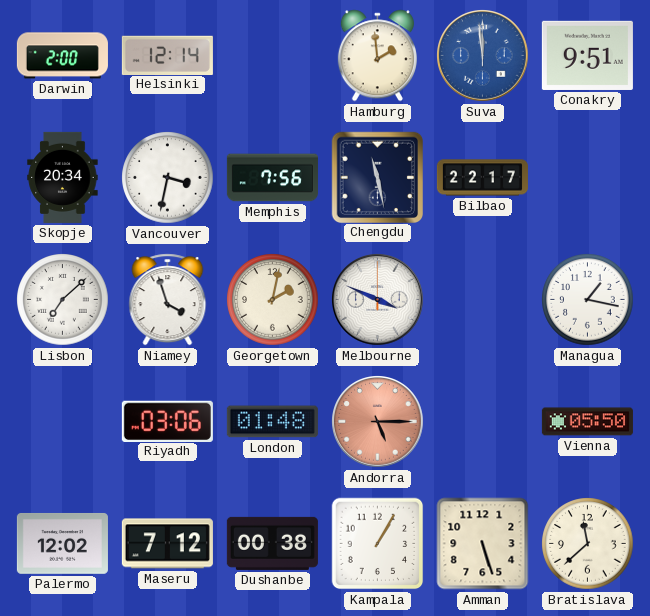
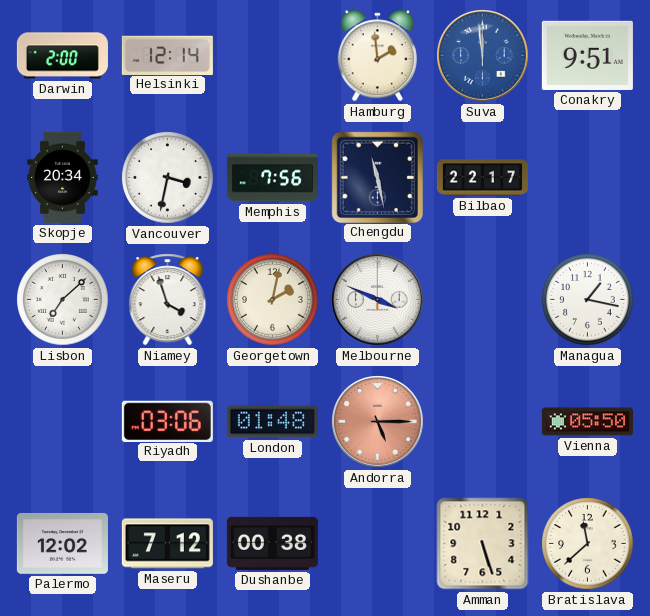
Kampala: 1:05 -> none
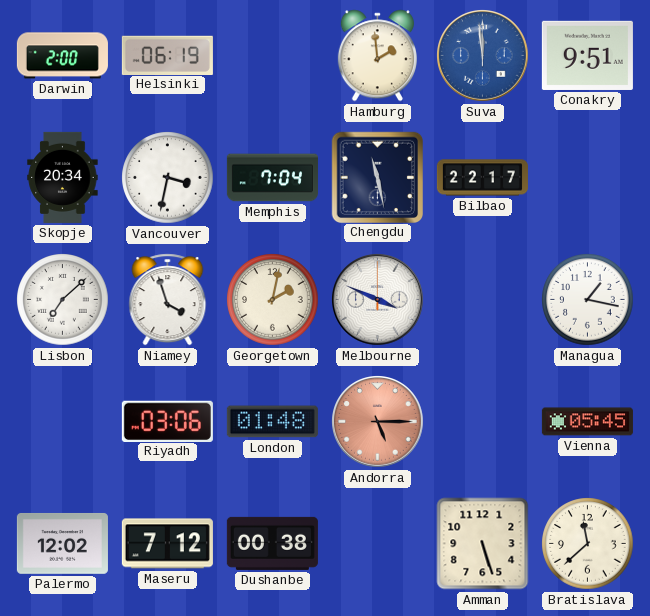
Helsinki: 12:14 -> 06:19
Memphis: 7:56 -> 7:04
Vienna: 05:50 -> 05:45
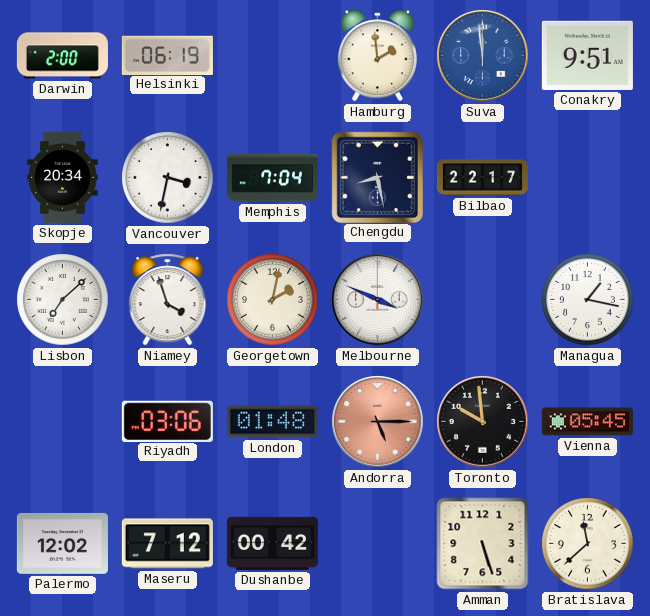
Chengdu: 11:28 -> 8:28
Toronto: none -> 9:59
Dushanbe: 00:38 -> 00:42
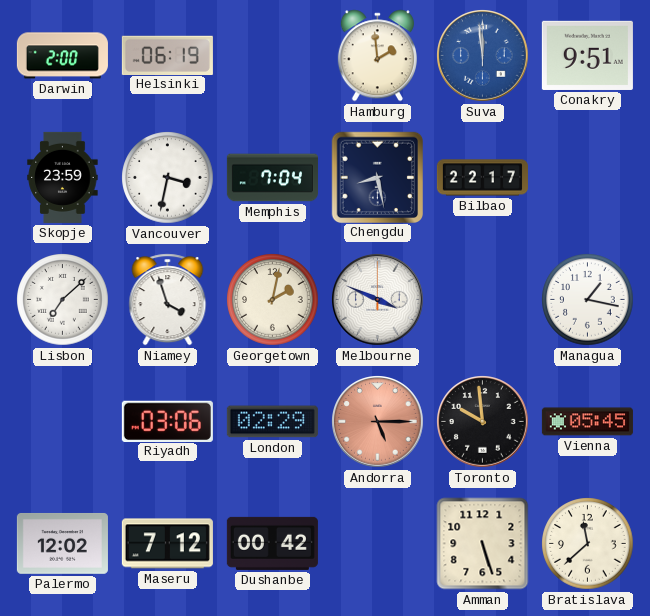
Skopje: 20:34 -> 23:59
London: 01:48 -> 02:29
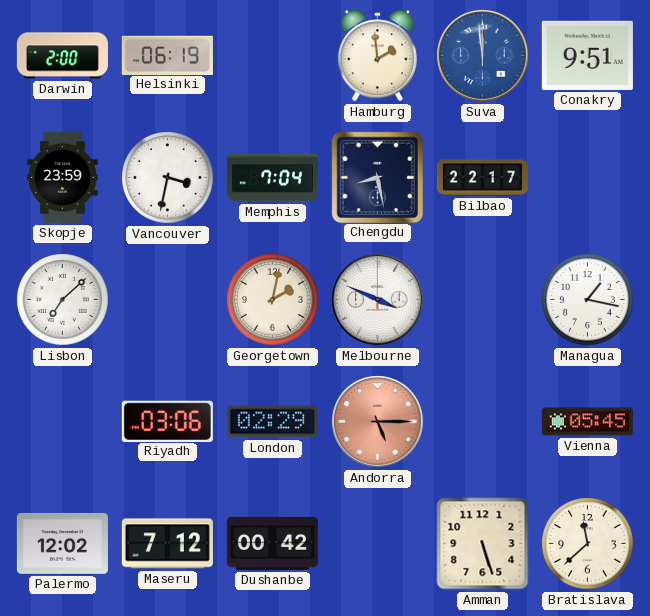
Niamey: 3:57 -> none
Toronto: 9:59 -> none
